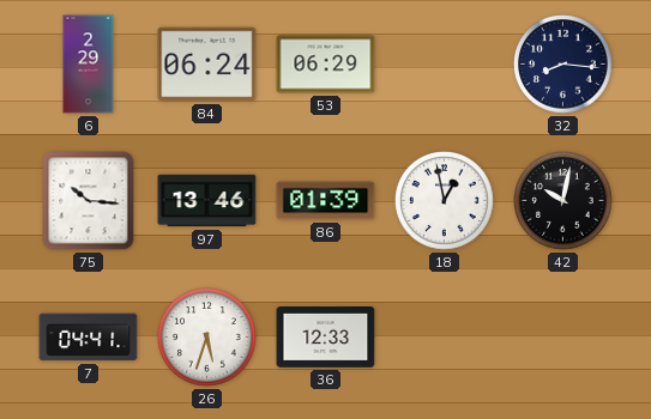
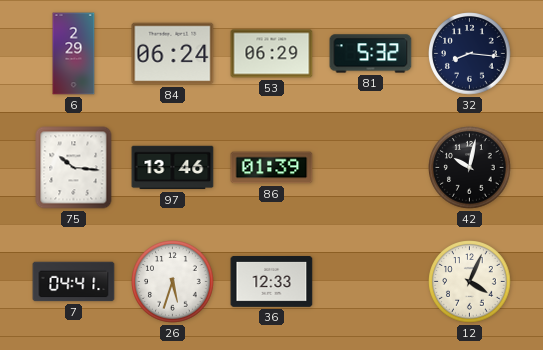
81: none -> 5:32
18: 12:58 -> none
12: none -> 4:04
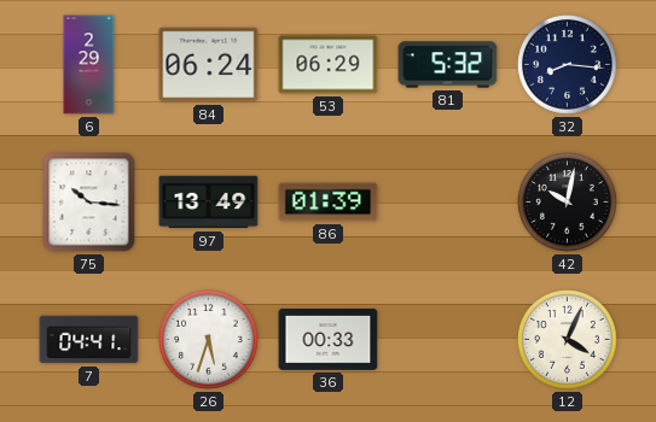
97: 13:46 -> 13:49
36: 12:33 -> 00:33
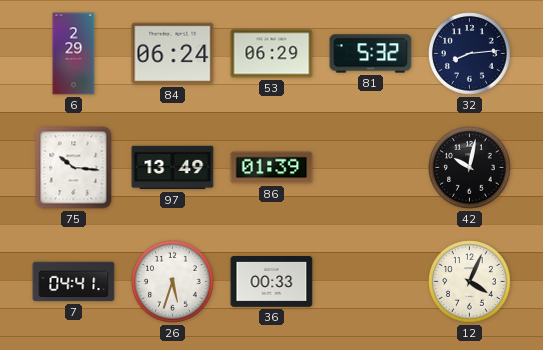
32: 8:16 -> 8:14
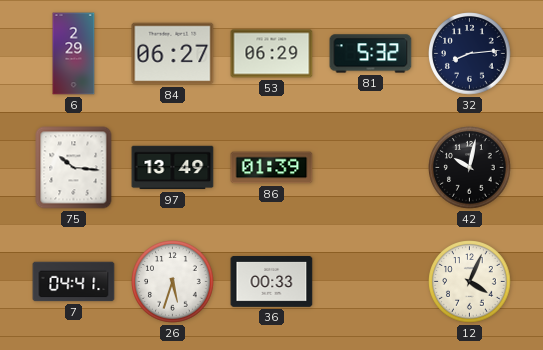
84: 06:24 -> 06:27
